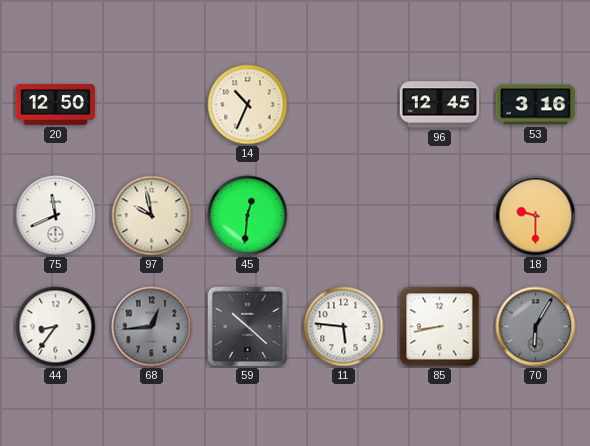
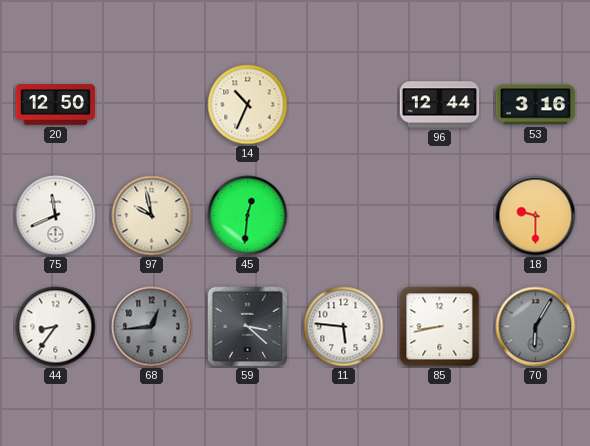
96: 12:45 -> 12:44
59: 10:22 -> 3:22
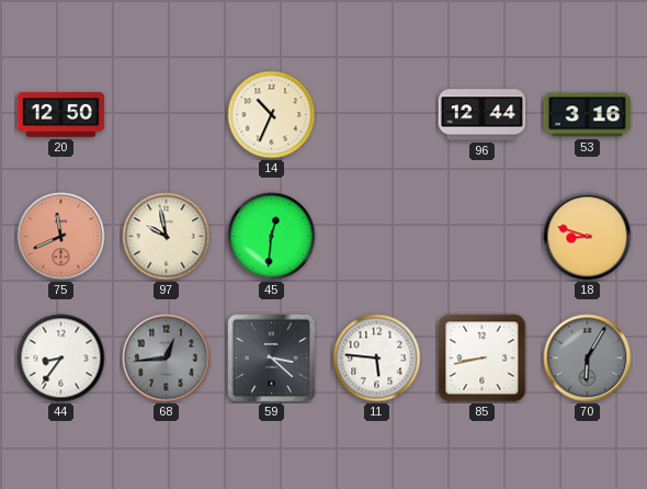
75 dial: white -> salmon
18: 9:30 -> 8:48
